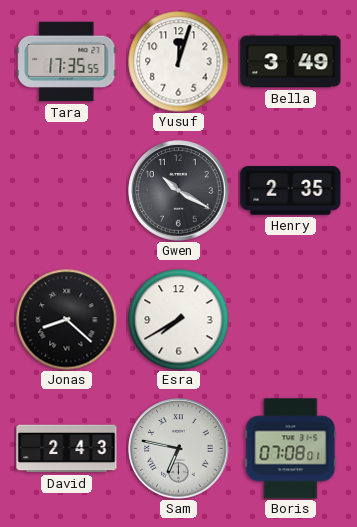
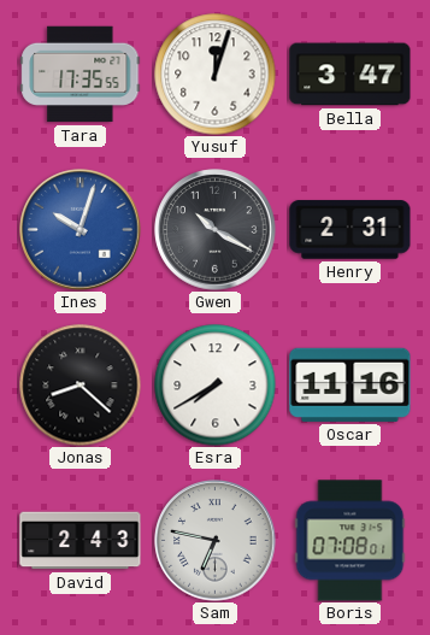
Bella: 3:49 -> 3:47
Ines: none -> 10:03
Henry: 2:35 -> 2:31
Oscar: none -> 11:16
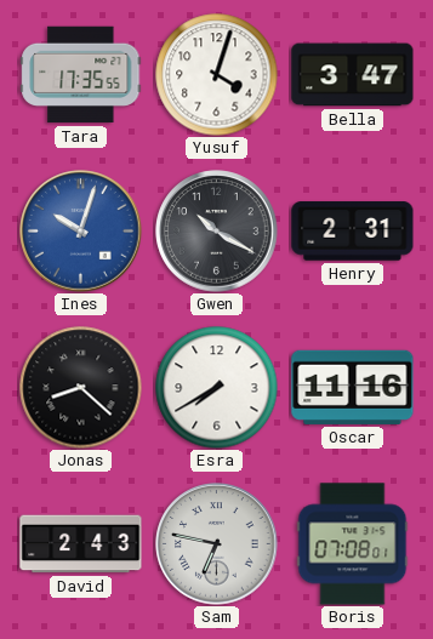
Yusuf: 12:03 -> 4:03
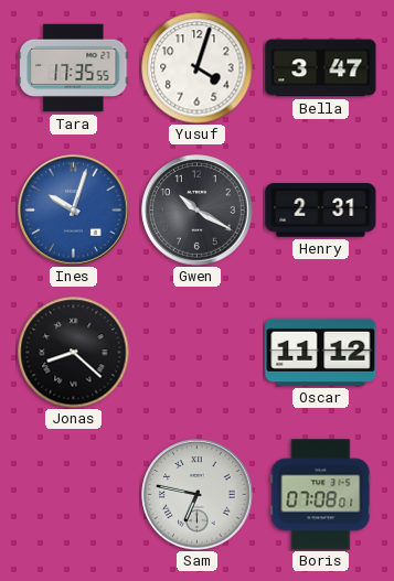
Esra: 7:40 -> none
Oscar: 11:16 -> 11:12
David: 2:43 -> none
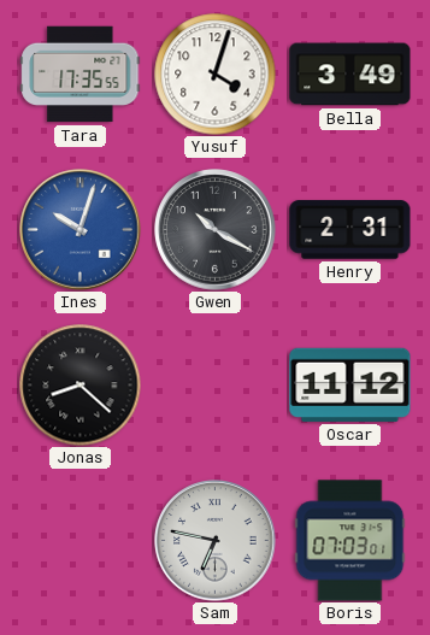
Bella: 3:47 -> 3:49
Boris: 07:08 -> 07:03
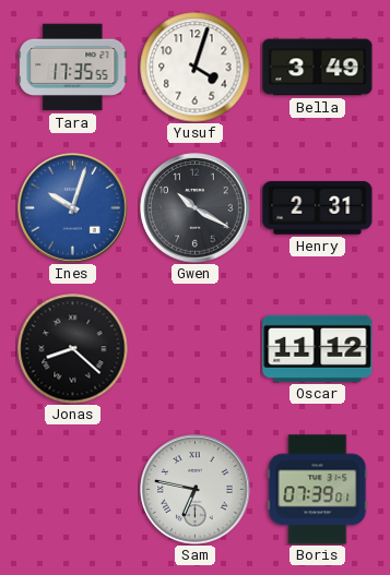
Boris: 07:03 -> 07:39
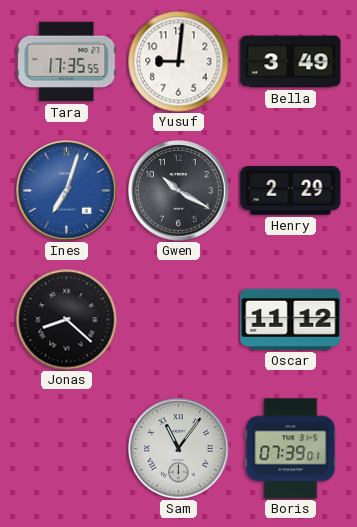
Yusuf: 4:03 -> 9:01
Ines: 10:03 -> 7:03
Henry: 2:31 -> 2:29
Sam: 6:47 -> 11:06
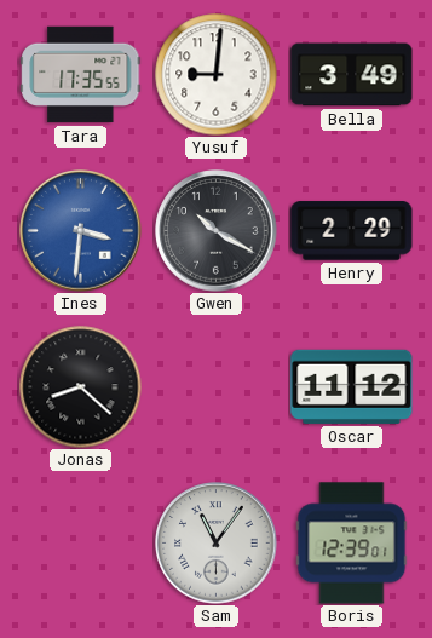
Ines: 7:03 -> 3:31
Boris: 07:39 -> 12:39
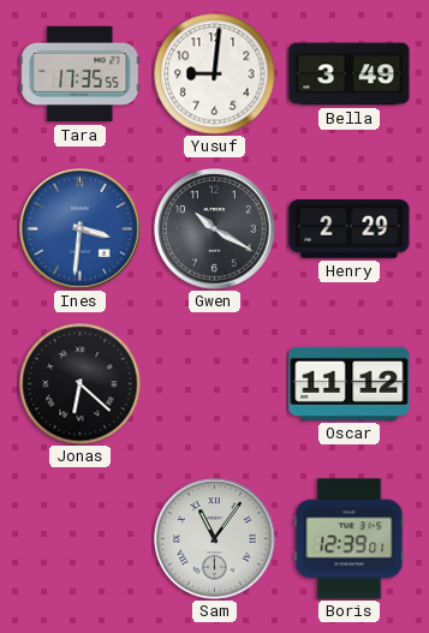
Jonas: 8:22 -> 6:22
